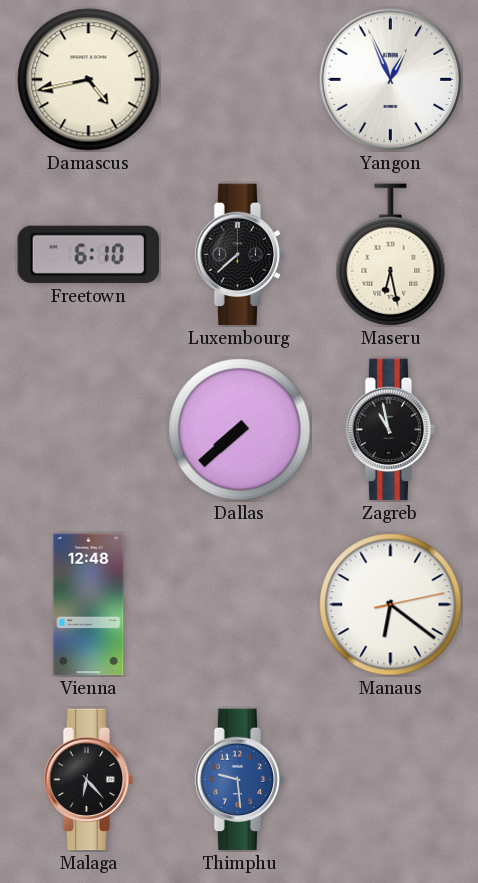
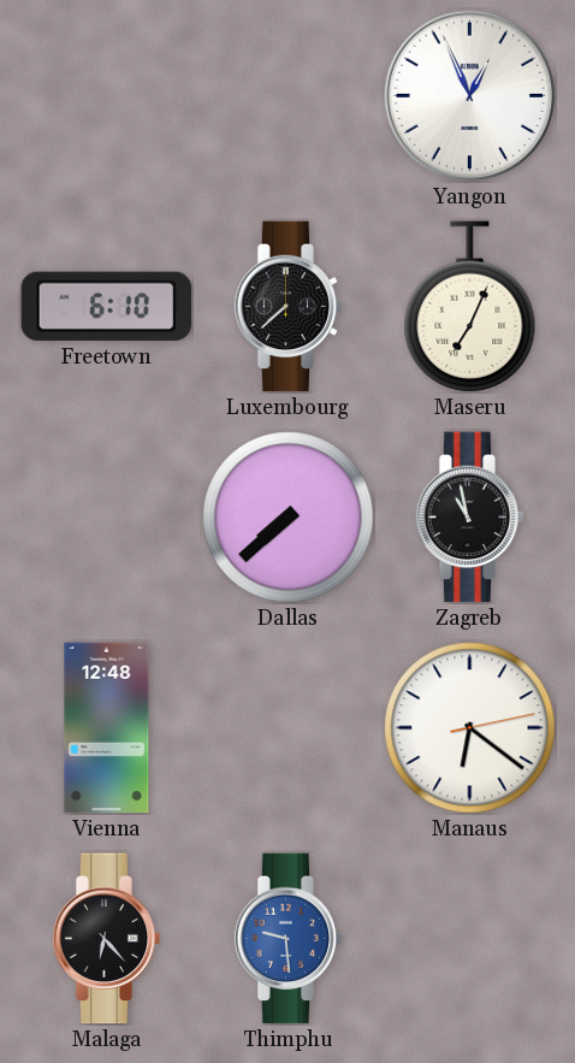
Damascus: 4:43 -> none
Maseru: 6:28 -> 7:04
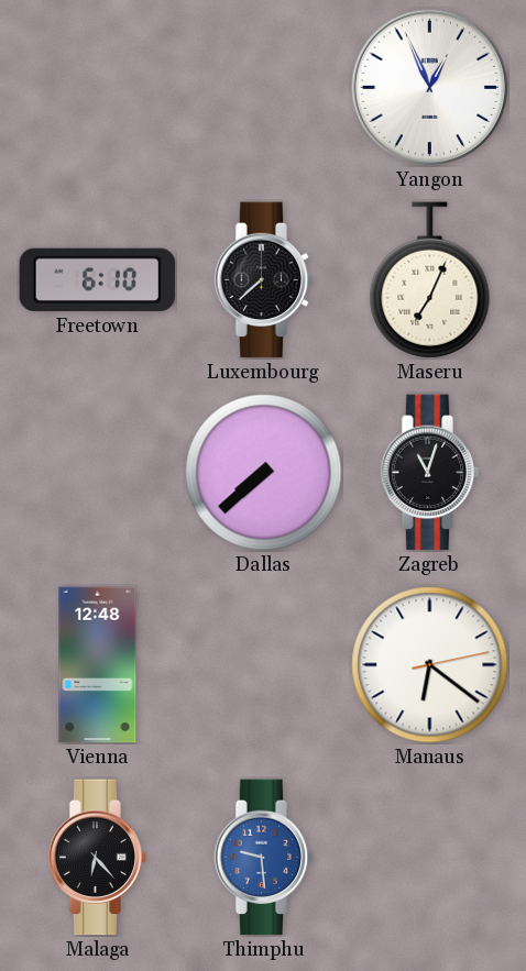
Zagreb: 10:58 -> 11:03
